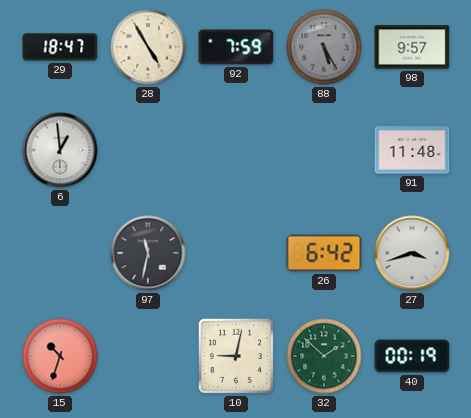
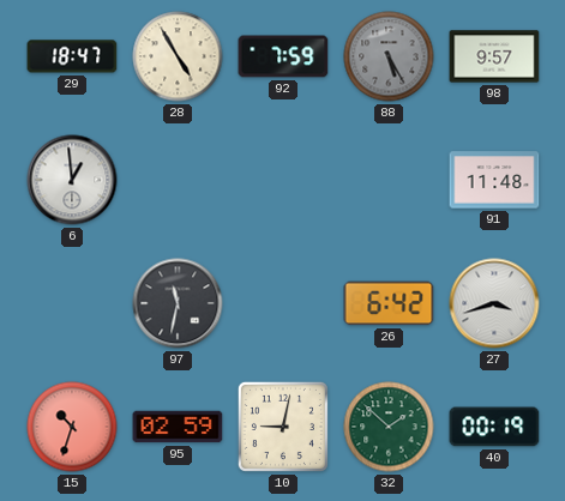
95: none -> 02:59
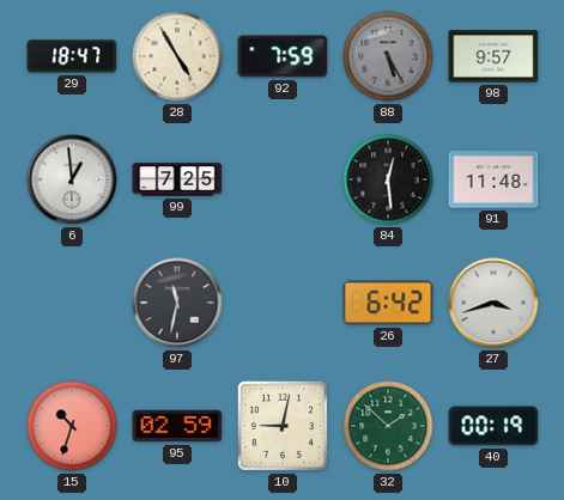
99: none -> 7:25
84: none -> 12:29
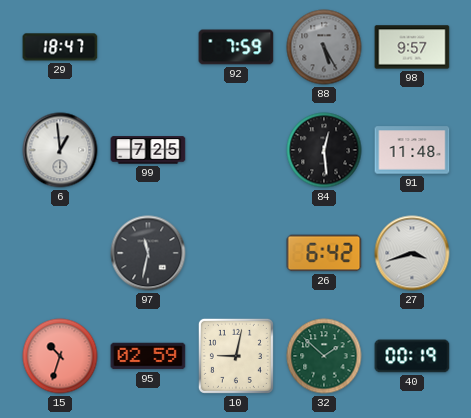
28: 4:55 -> none
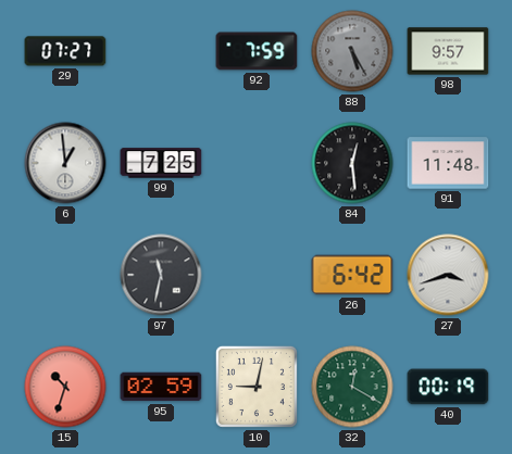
29: 18:47 -> 07:27
32: 1:52 -> 12:20
